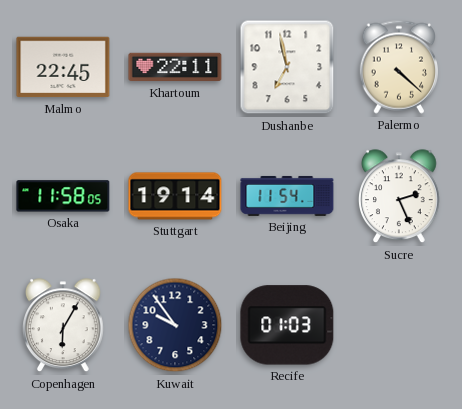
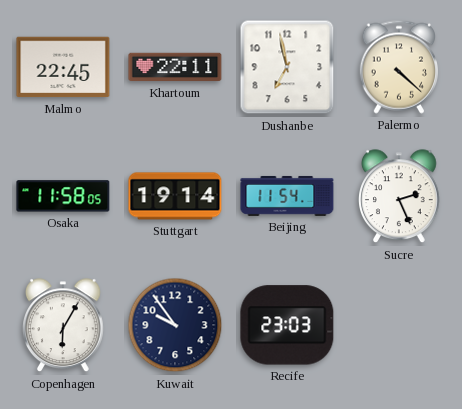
Recife: 01:03 -> 23:03
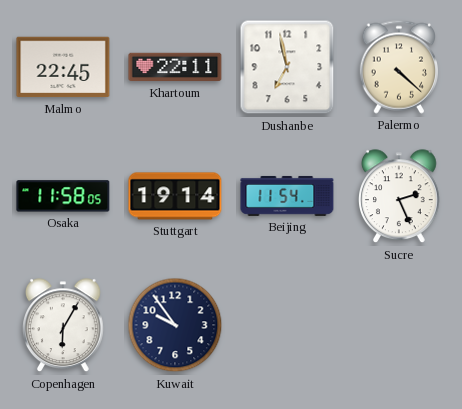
Recife: 23:03 -> none
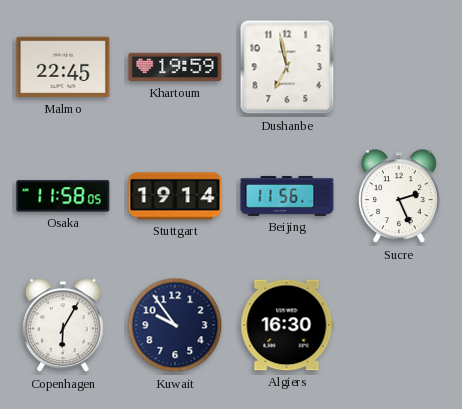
Khartoum: 22:11 -> 19:59
Palermo: 4:22 -> none
Beijing: 11:54 -> 11:56
Algiers: none -> 16:30
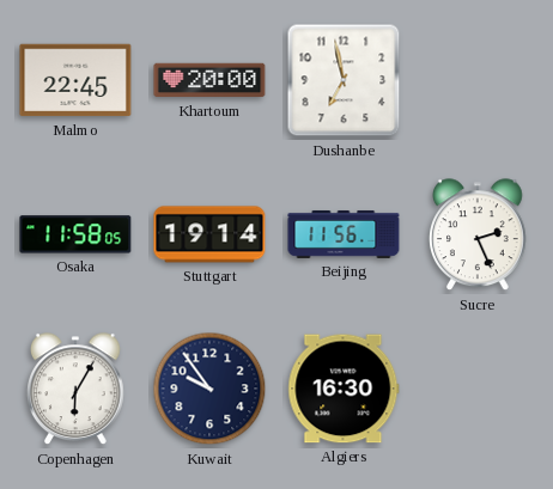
Khartoum: 19:59 -> 20:00
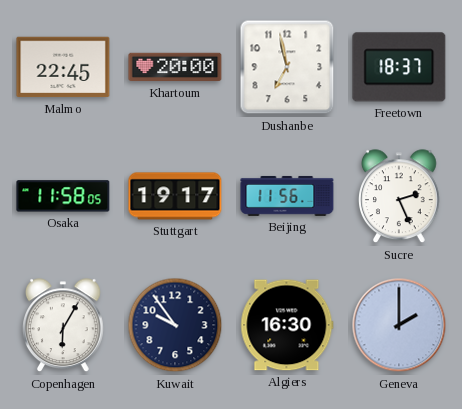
Freetown: none -> 18:37
Stuttgart: 19:14 -> 19:17
Geneva: none -> 2:00
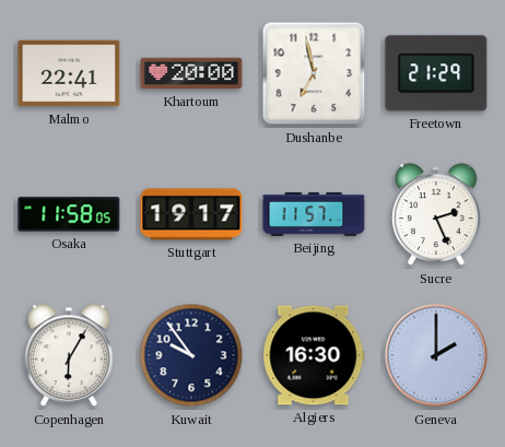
Malmo: 22:45 -> 22:41
Freetown: 18:37 -> 21:29
Beijing: 11:56 -> 11:57
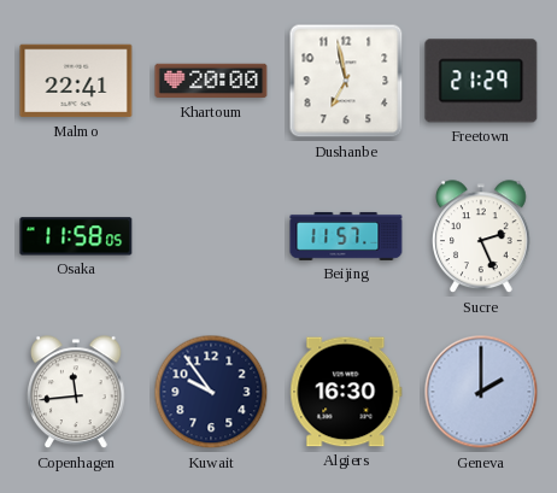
Stuttgart: 19:17 -> none
Copenhagen: 6:05 -> 11:44
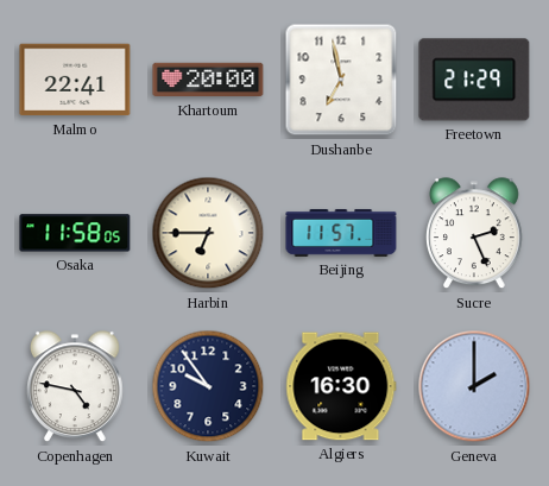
Harbin: none -> 6:45
Copenhagen: 11:44 -> 4:47
